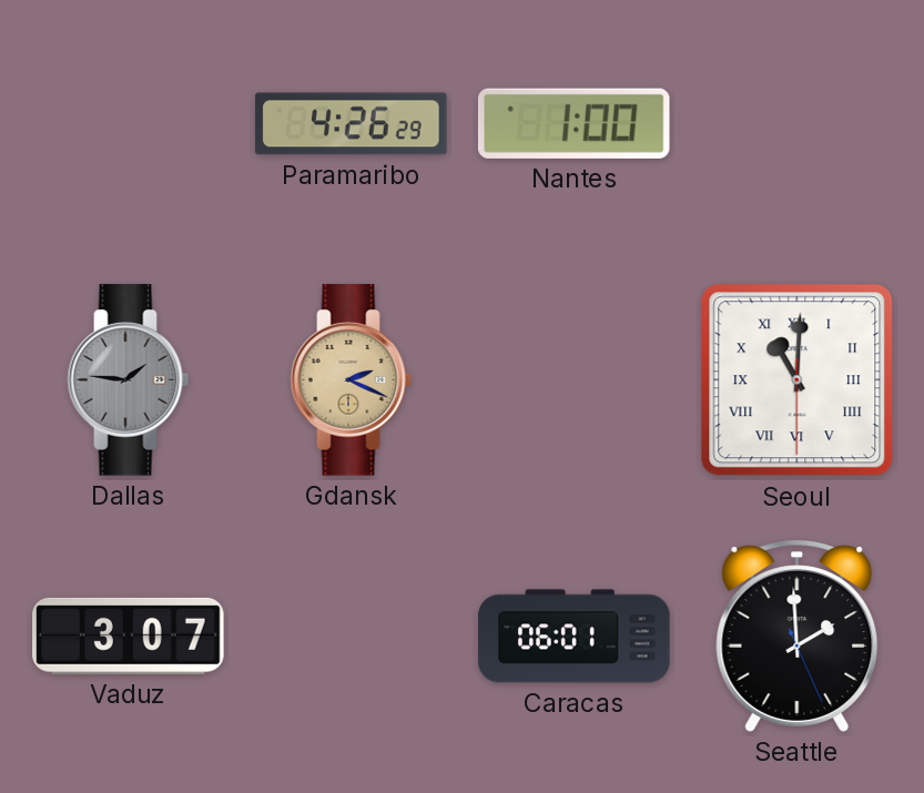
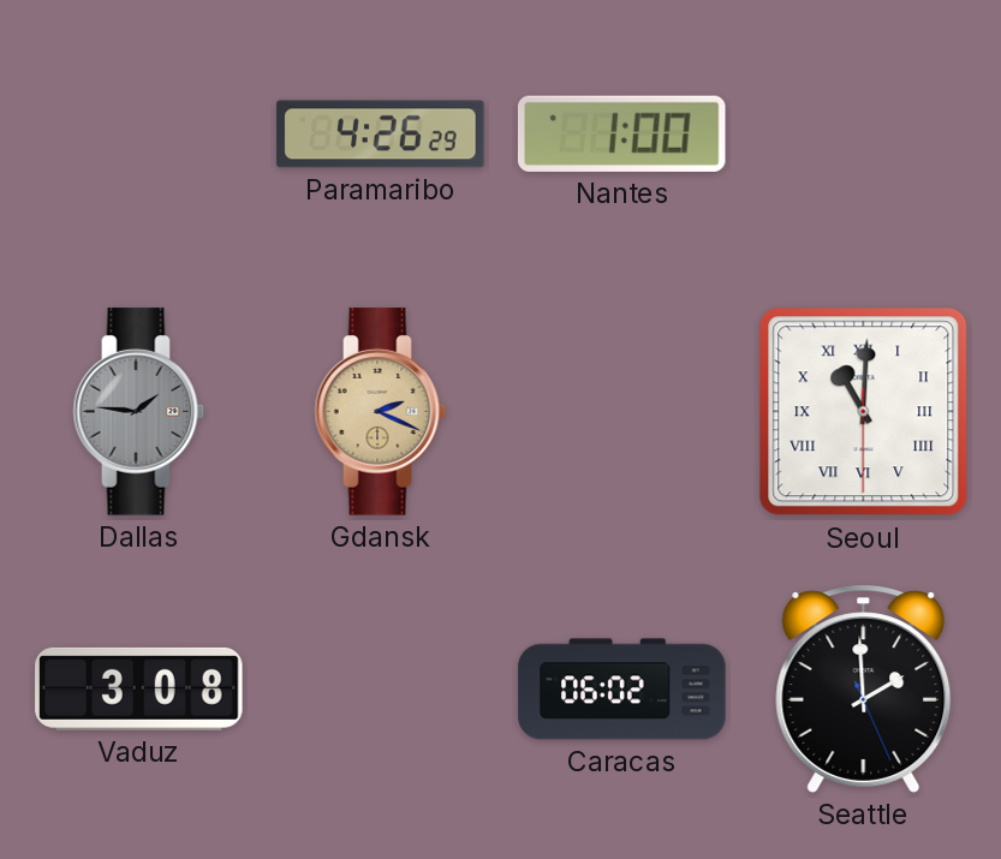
Vaduz: 3:07 -> 3:08
Caracas: 06:01 -> 06:02
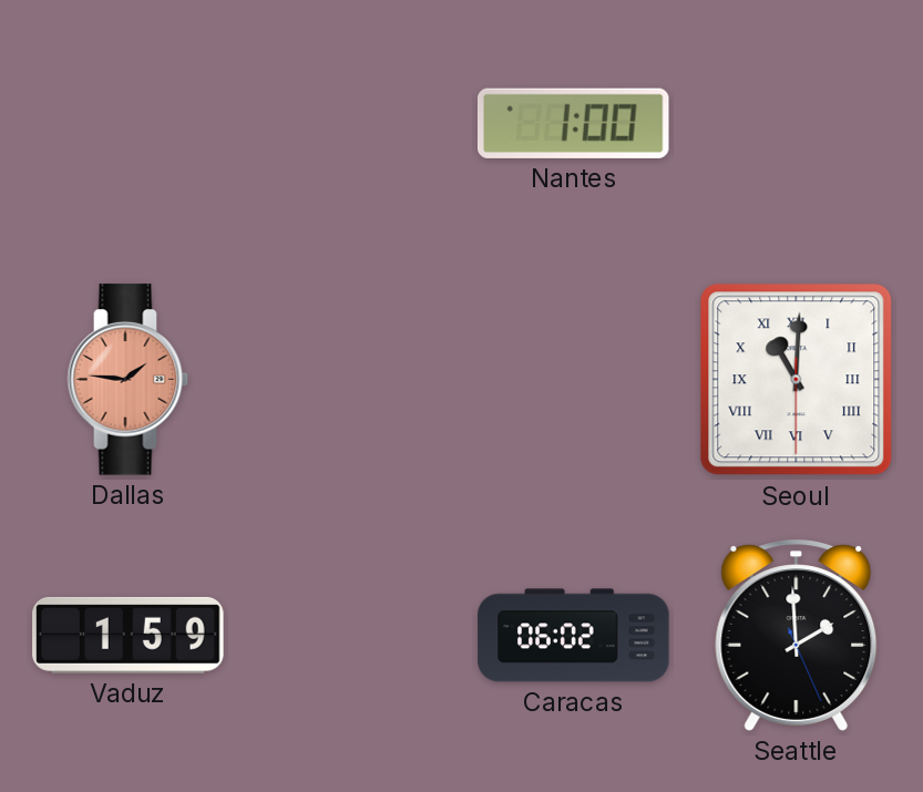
Paramaribo: 4:26 -> none
Dallas dial: grey -> salmon
Gdansk: 2:19 -> none
Vaduz: 3:08 -> 1:59
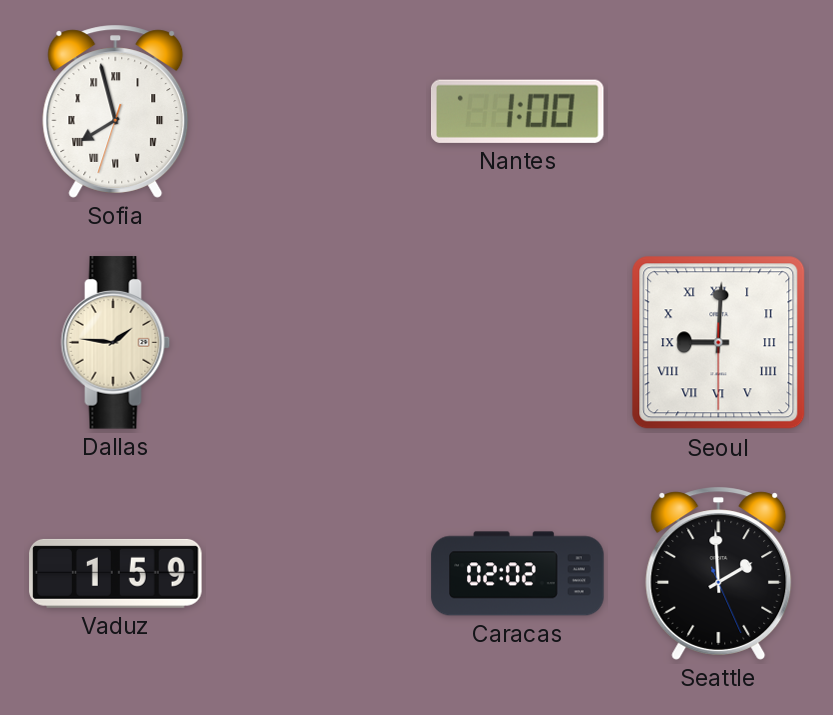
Sofia: none -> 7:57
Dallas dial: salmon -> cream
Seoul: 11:00 -> 9:00
Caracas: 06:02 -> 02:02
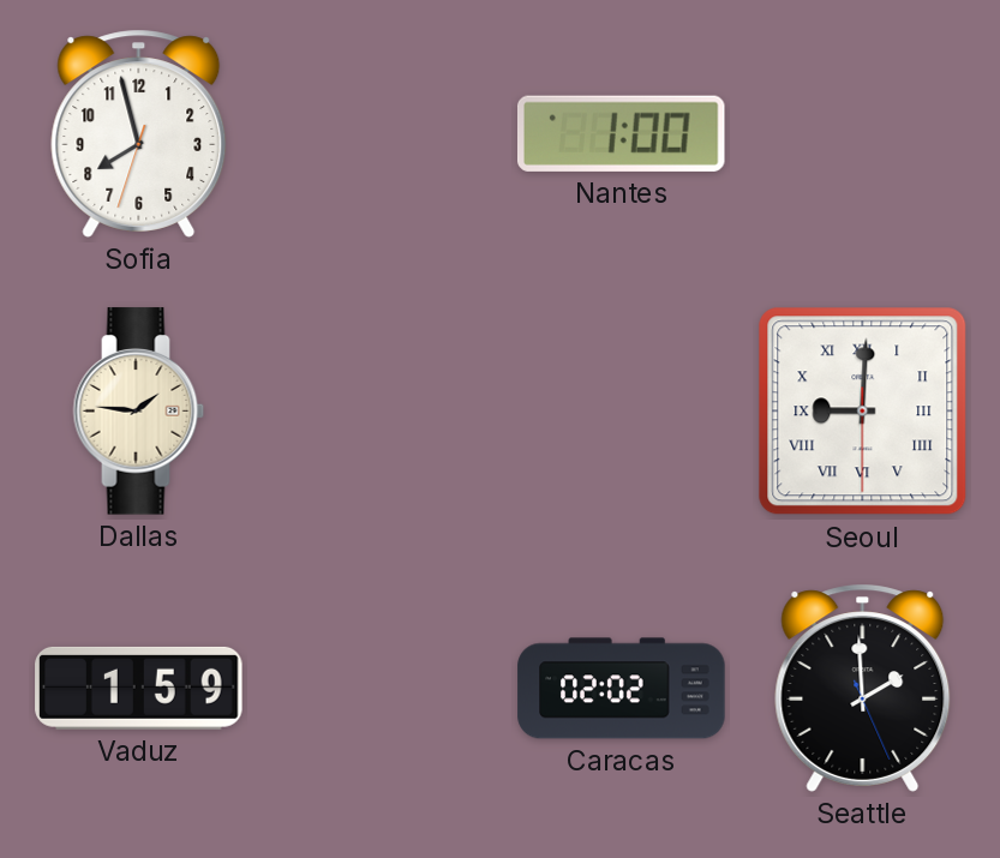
Sofia numerals: Roman -> Arabic
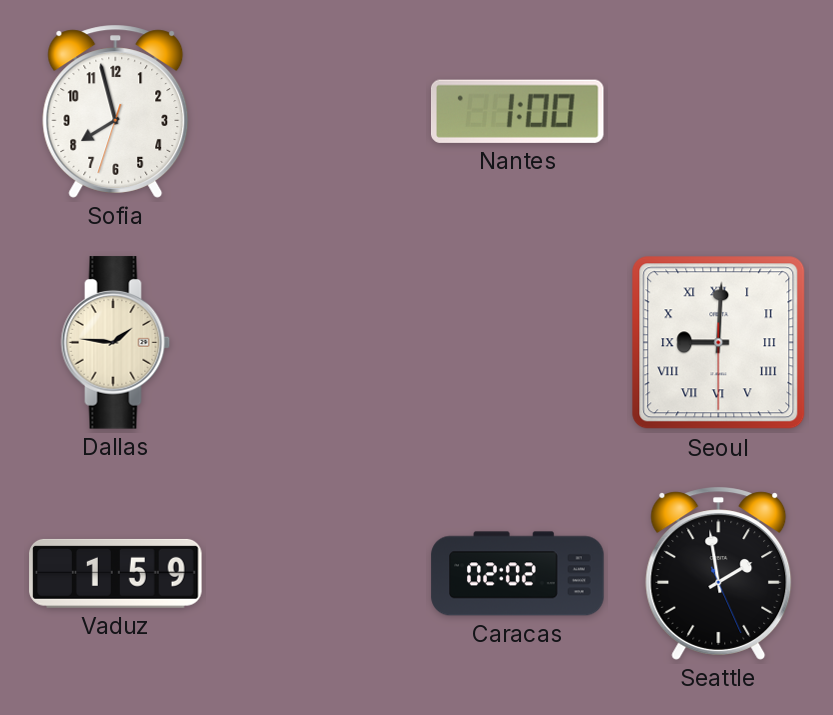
Seattle: 1:59 -> 1:58
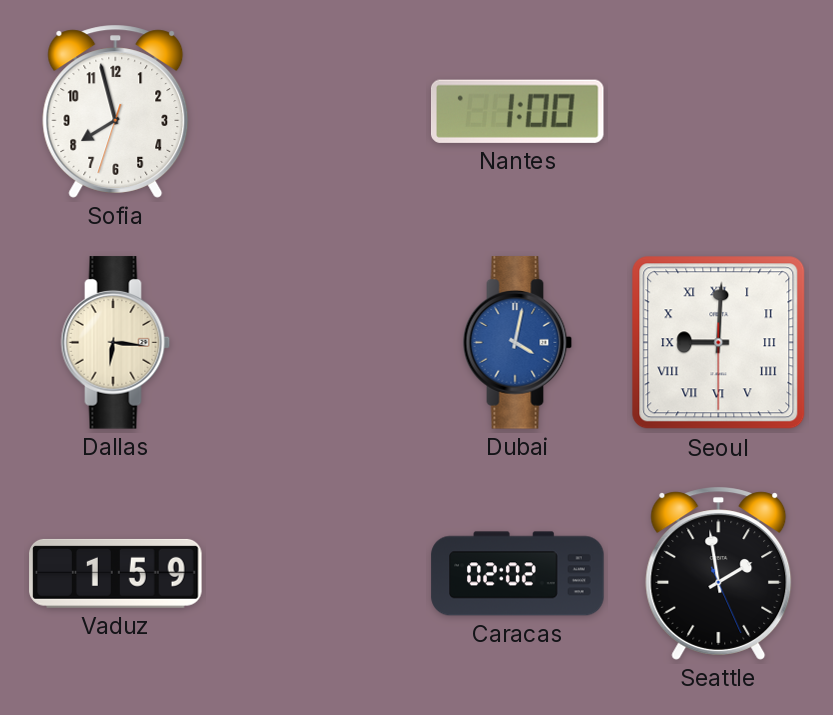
Dallas: 1:46 -> 6:16
Dubai: none -> 4:02
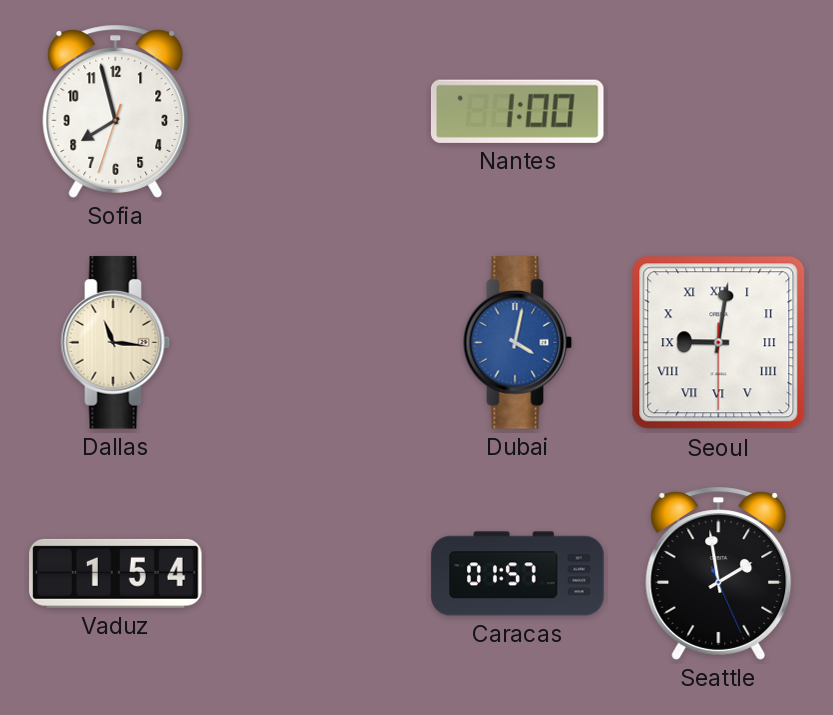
Dallas: 6:16 -> 11:16
Seoul: 9:00 -> 9:01
Vaduz: 1:59 -> 1:54
Caracas: 02:02 -> 01:57
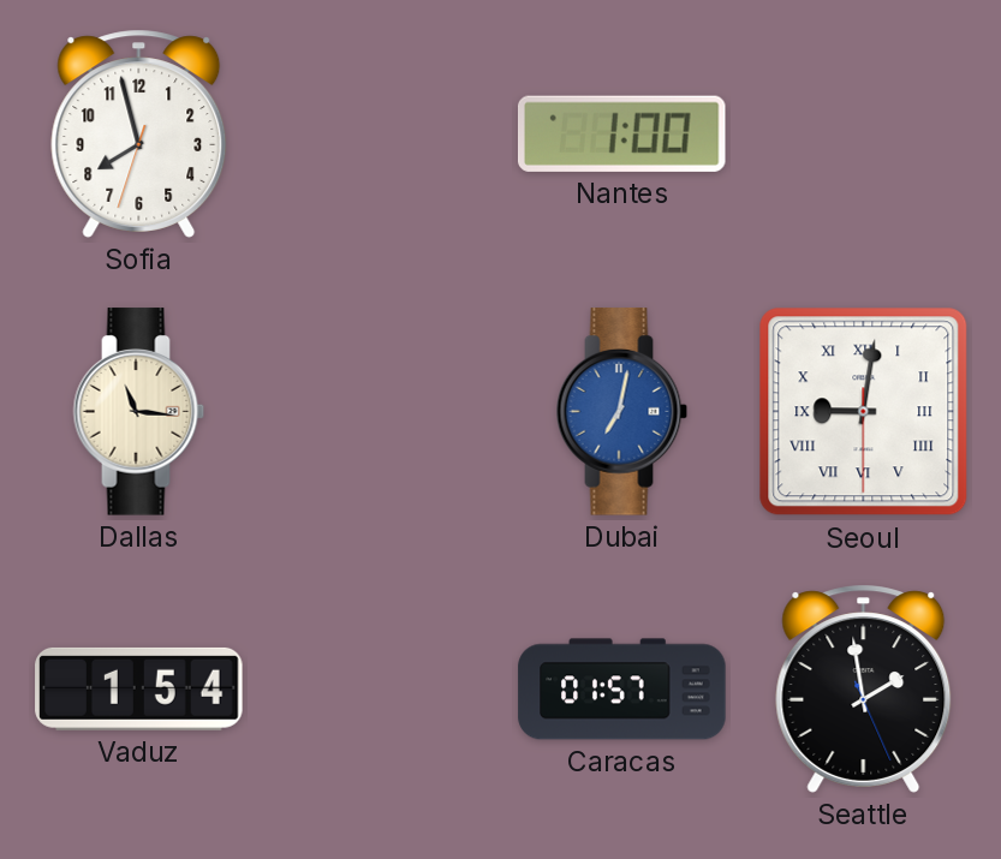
Dubai: 4:02 -> 7:02
